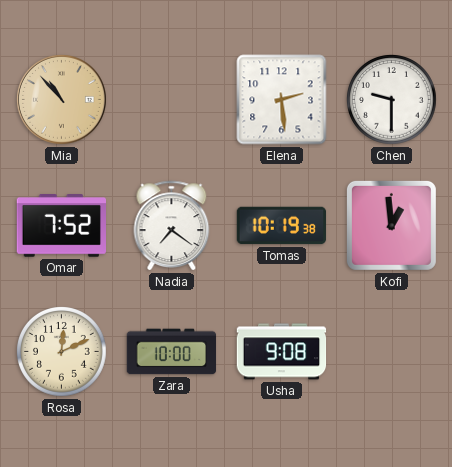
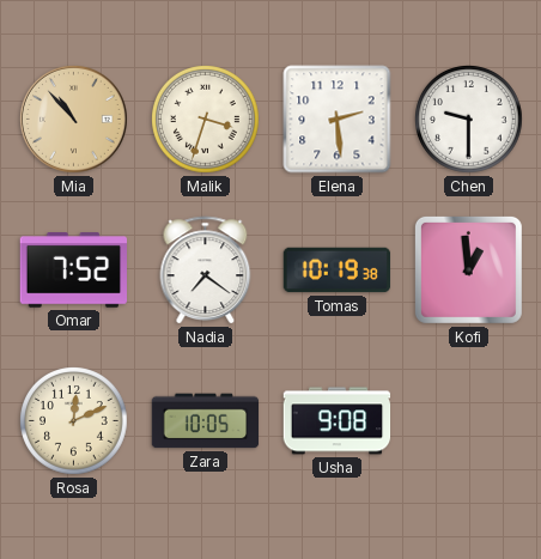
Malik: none -> 3:33
Zara: 10:00 -> 10:05
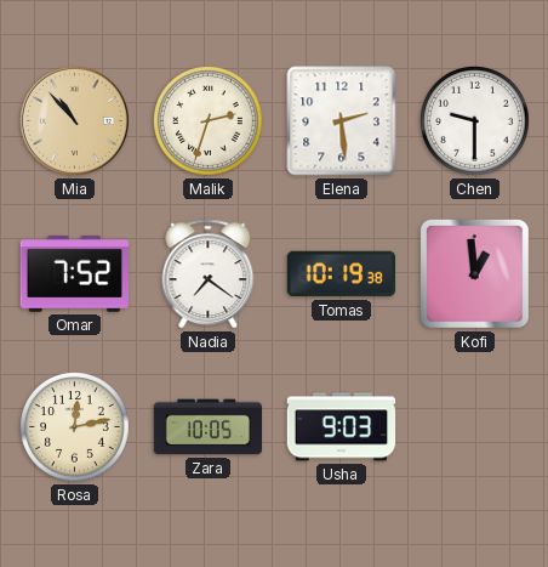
Malik: 3:33 -> 2:33
Rosa: 12:11 -> 12:13
Usha: 9:08 -> 9:03
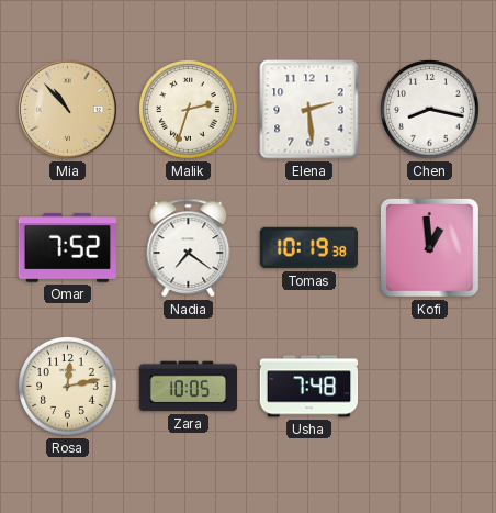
Chen: 9:30 -> 8:17
Usha: 9:03 -> 7:48
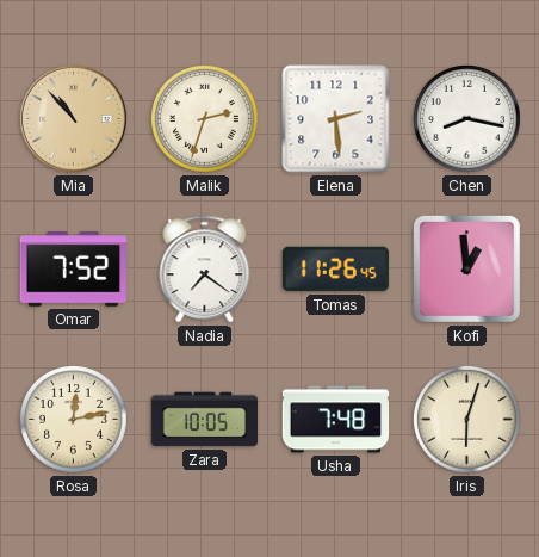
Tomas: 10:19 -> 11:26
Iris: none -> 6:03
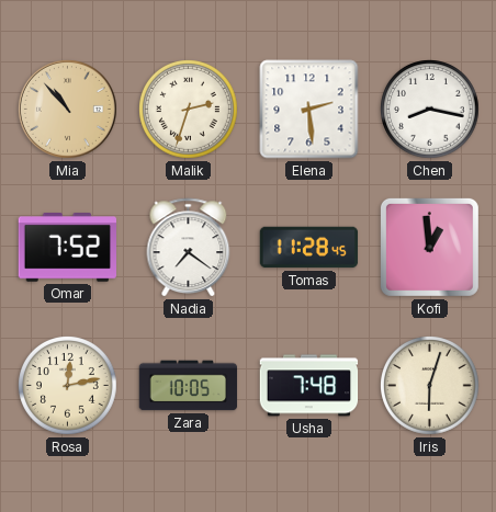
Tomas: 11:26 -> 11:28
